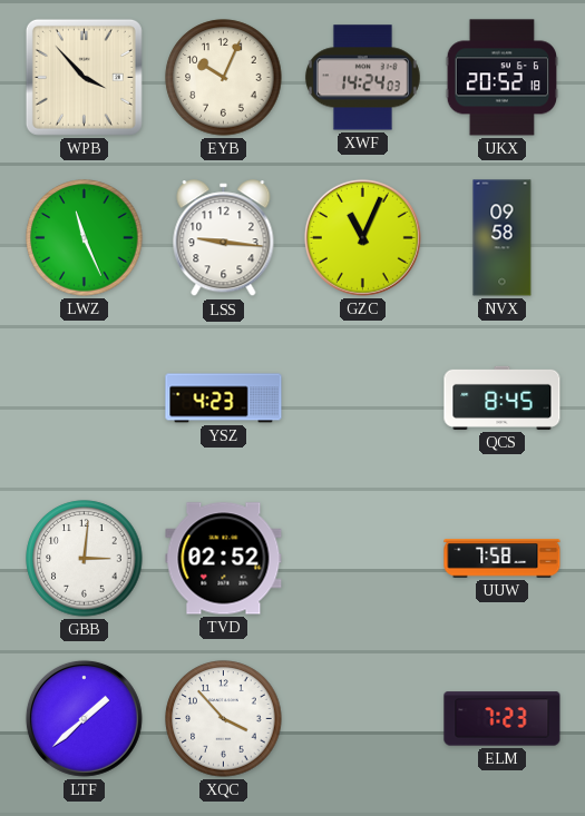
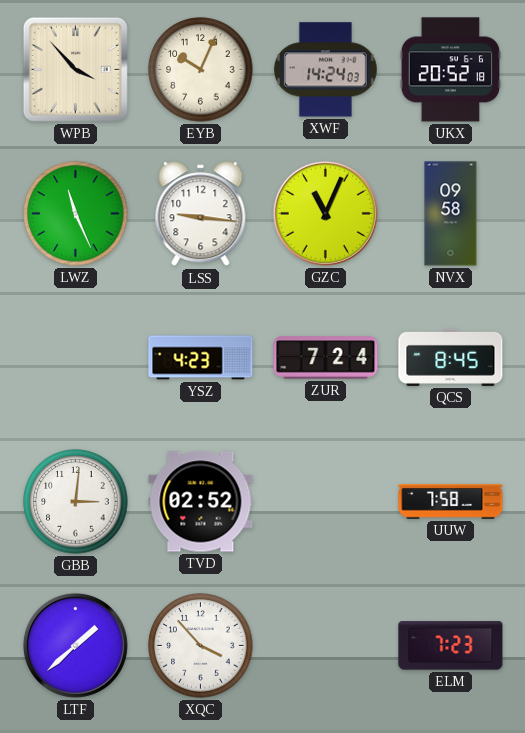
ZUR: none -> 7:24
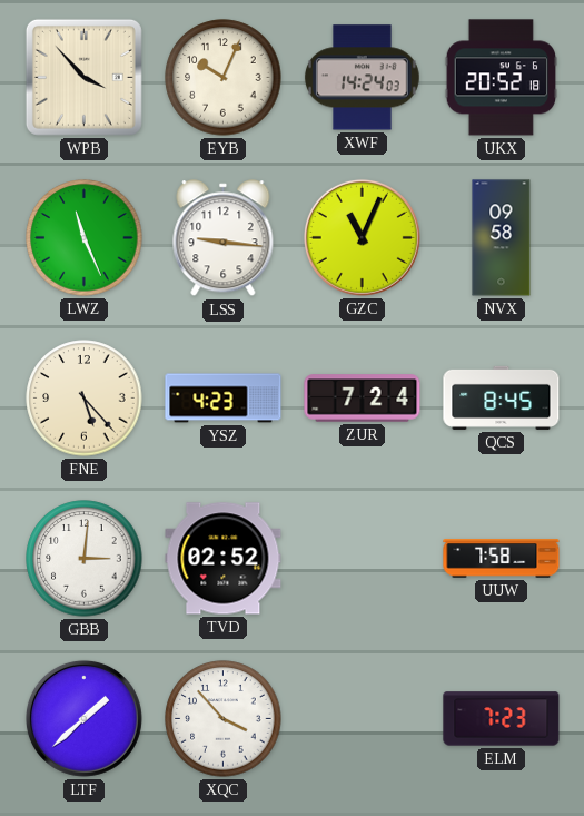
FNE: none -> 5:23
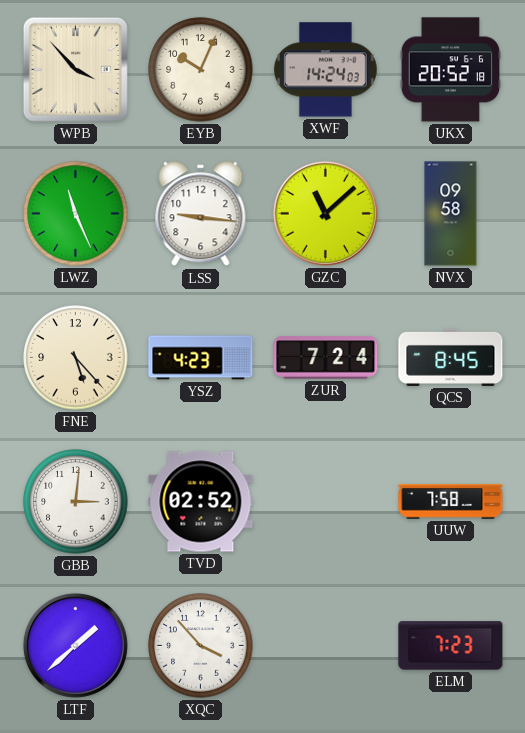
GZC: 11:04 -> 11:08
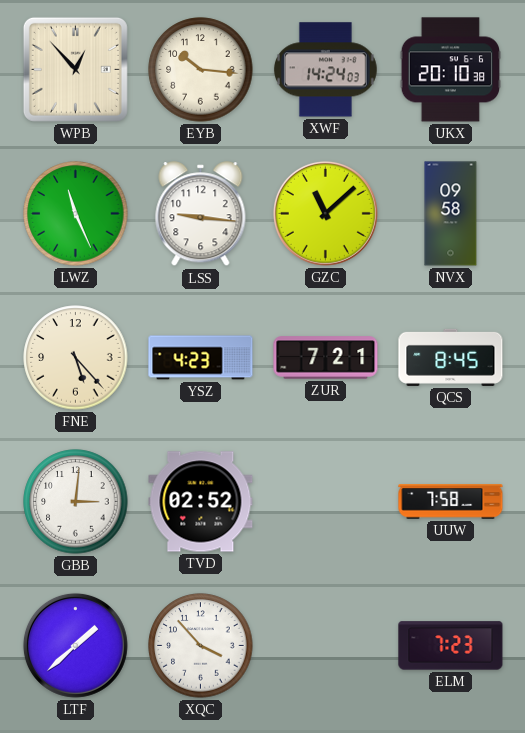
WPB: 3:53 -> 12:53
EYB: 10:04 -> 10:16
UKX: 20:52 -> 20:10
ZUR: 7:24 -> 7:21
